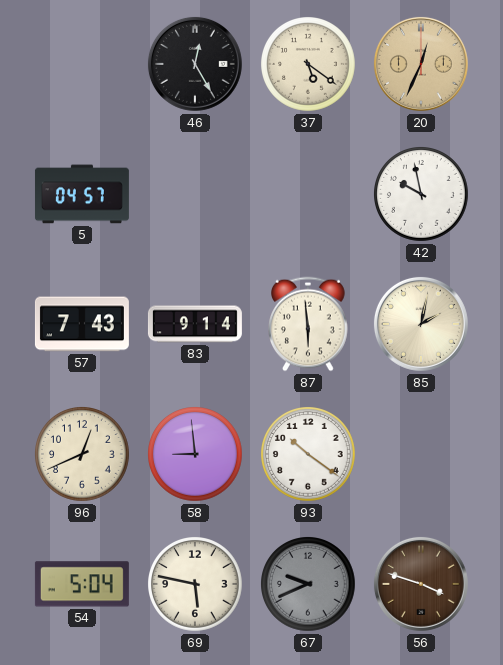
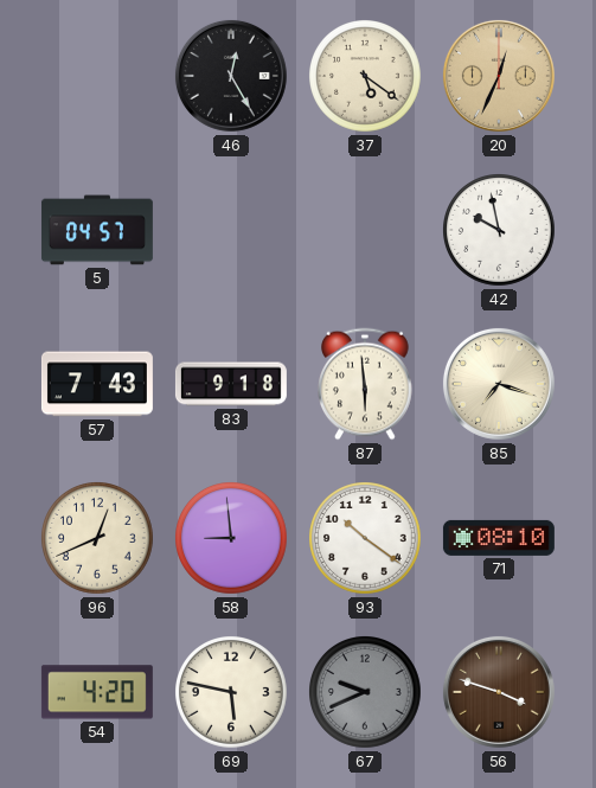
83: 9:14 -> 9:18
85: 2:02 -> 7:18
71: none -> 08:10
54: 5:04 -> 4:20
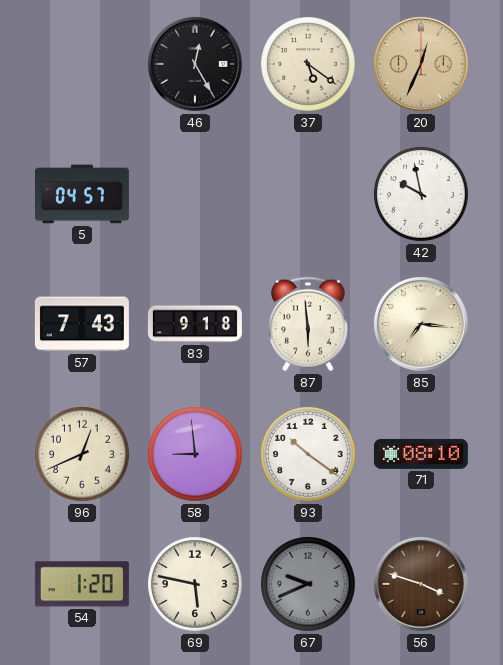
85: 7:18 -> 7:16
54: 4:20 -> 1:20
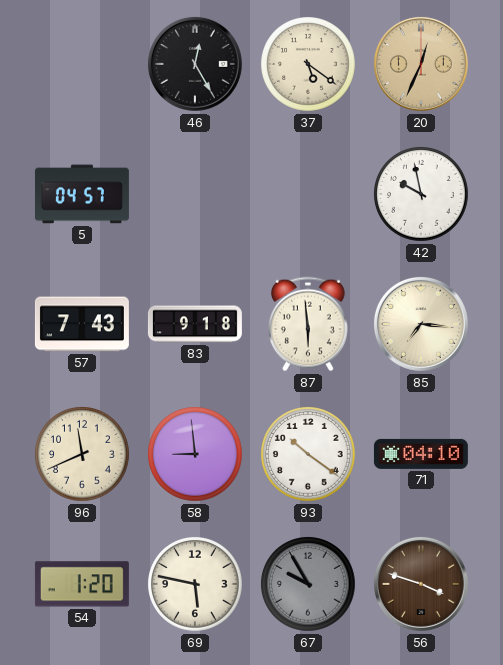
96: 12:41 -> 11:41
71: 08:10 -> 04:10
67: 9:41 -> 9:55
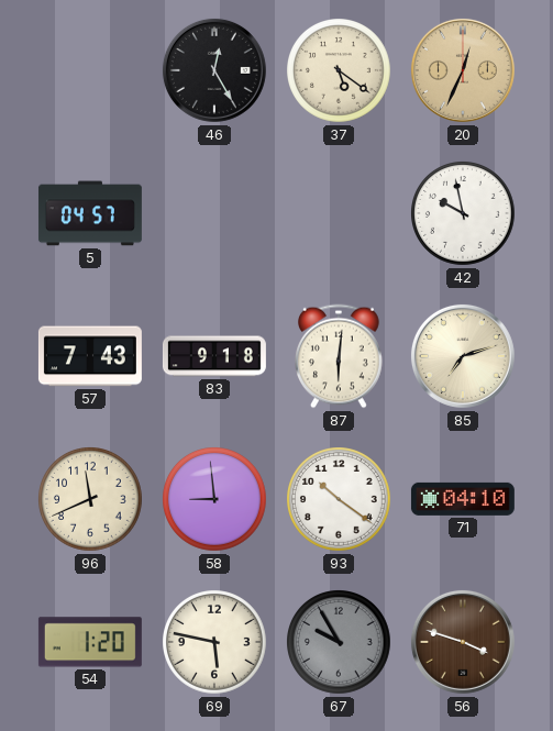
87: 5:59 -> 6:01
85: 7:16 -> 7:12
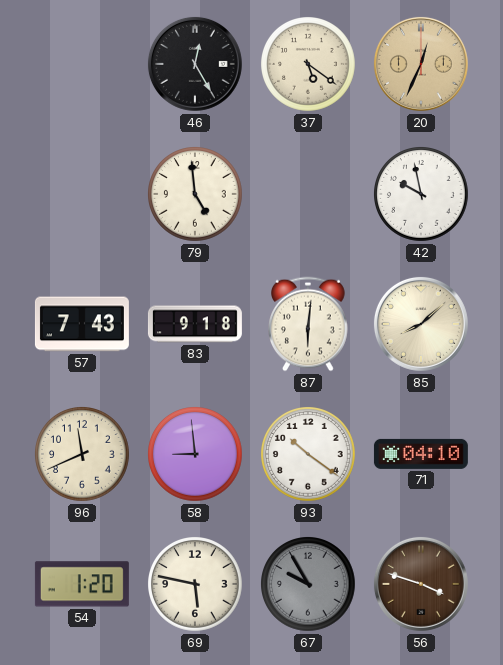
5: 04:57 -> none
79: none -> 4:59
85: 7:12 -> 8:08
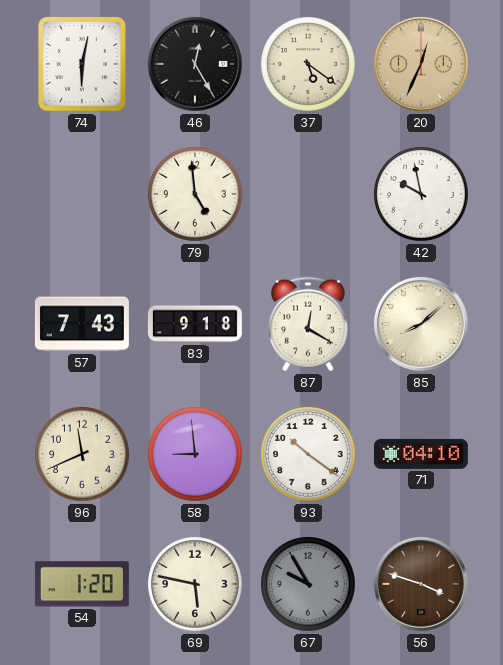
74: none -> 6:02
87: 6:01 -> 12:20
